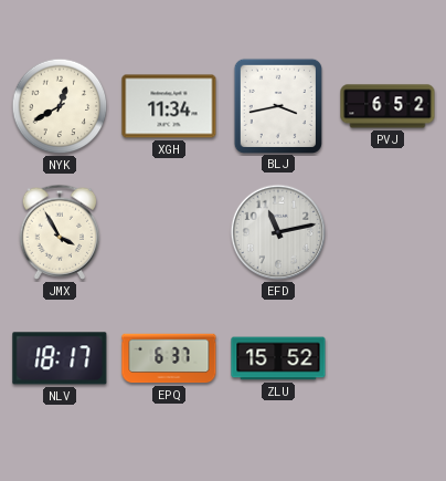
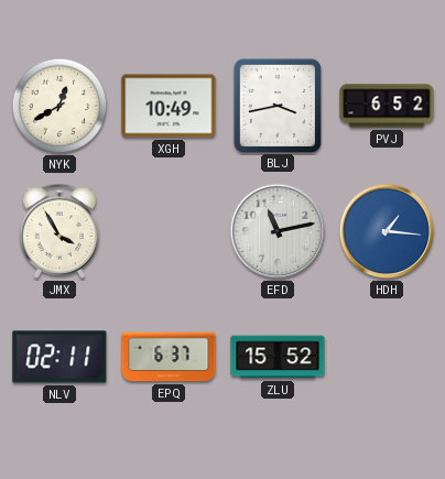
XGH: 11:34 -> 10:49
HDH: none -> 1:16
NLV: 18:17 -> 02:11
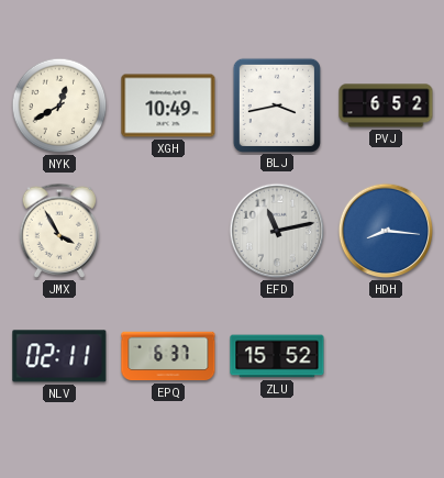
HDH: 1:16 -> 8:16
